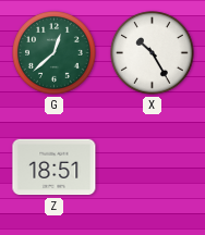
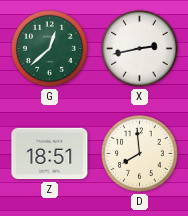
X: 10:25 -> 2:43
D: none -> 7:59
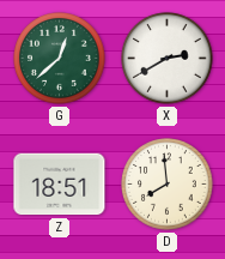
X: 2:43 -> 2:40
